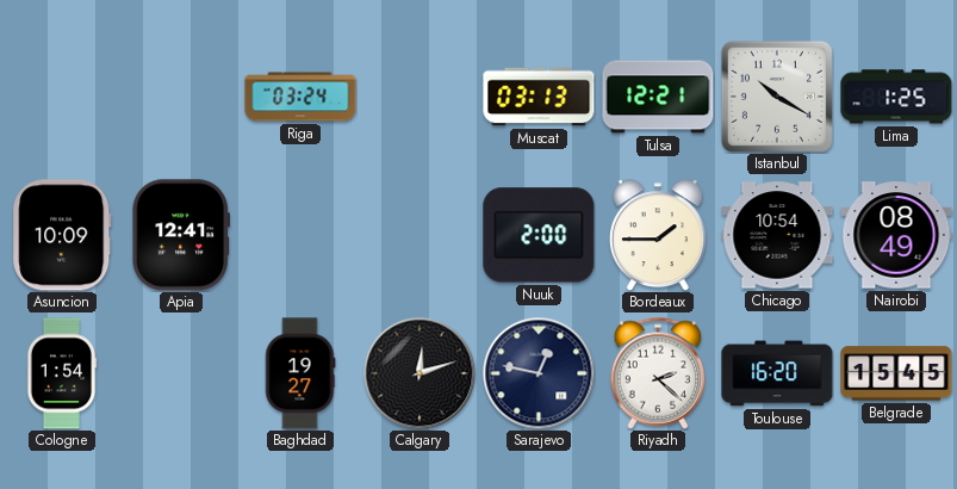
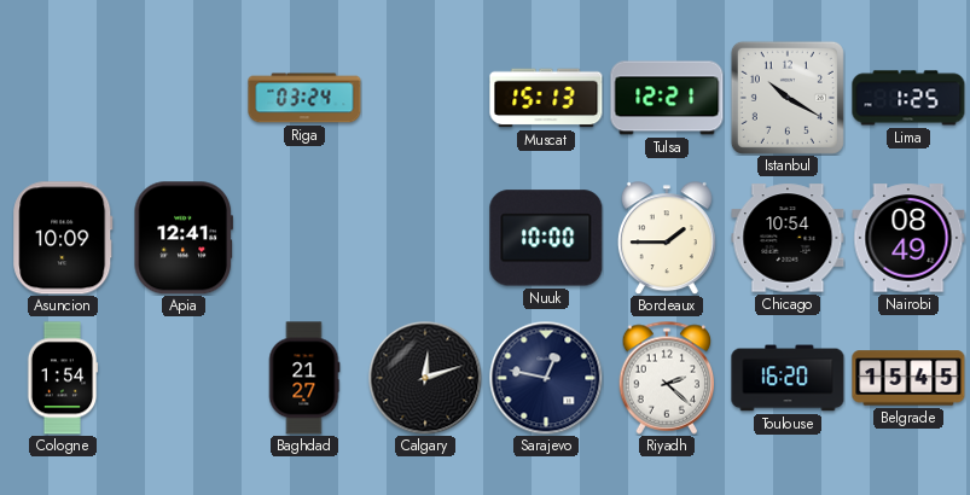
Muscat: 03:13 -> 15:13
Nuuk: 2:00 -> 10:00
Baghdad: 19:27 -> 21:27
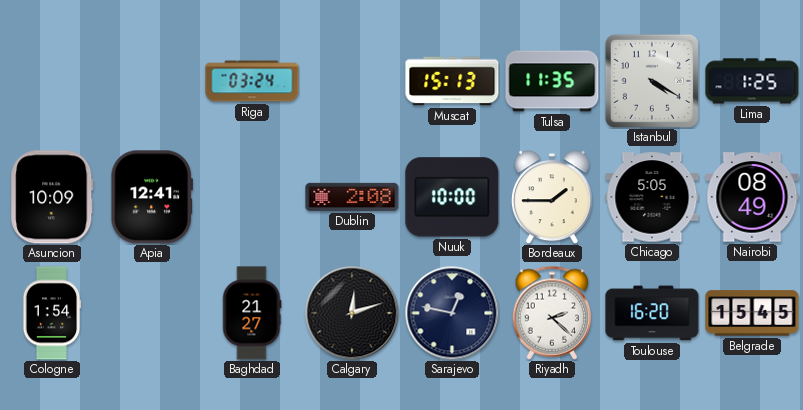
Tulsa: 12:21 -> 11:35
Istanbul: 10:20 -> 4:20
Dublin: none -> 2:08
Chicago: 10:54 -> 5:05
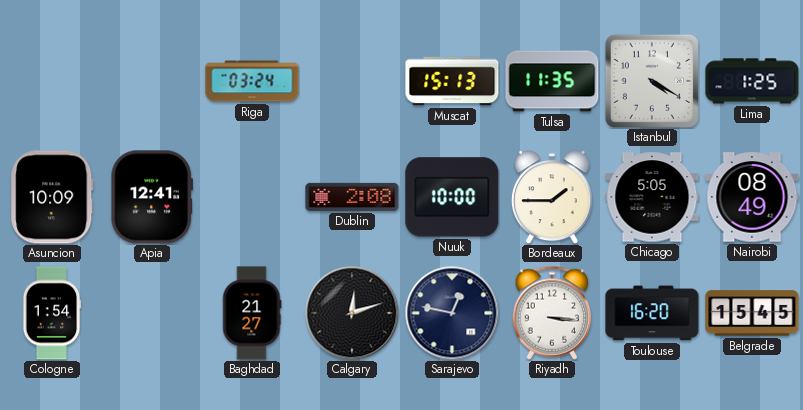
Riyadh: 2:22 -> 3:16
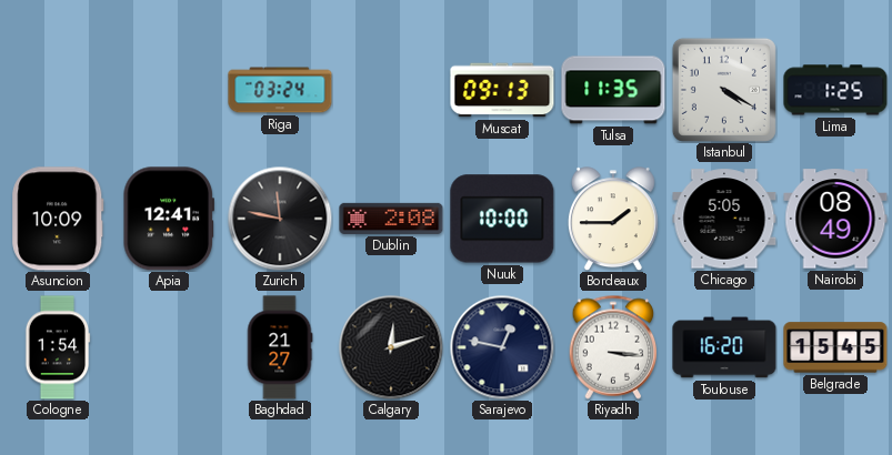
Muscat: 15:13 -> 09:13
Zurich: none -> 11:47
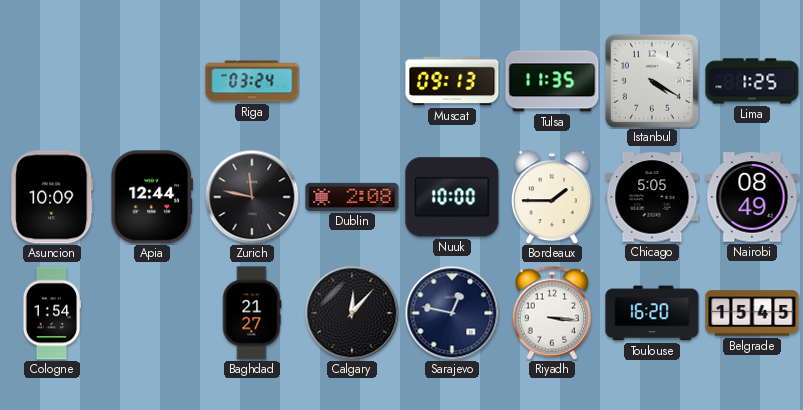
Apia: 12:41 -> 12:44
Calgary: 12:12 -> 12:07
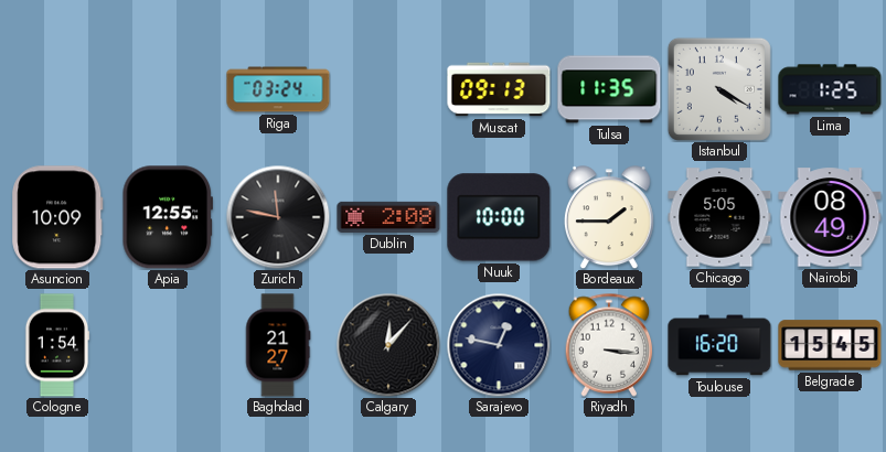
Apia: 12:44 -> 12:55
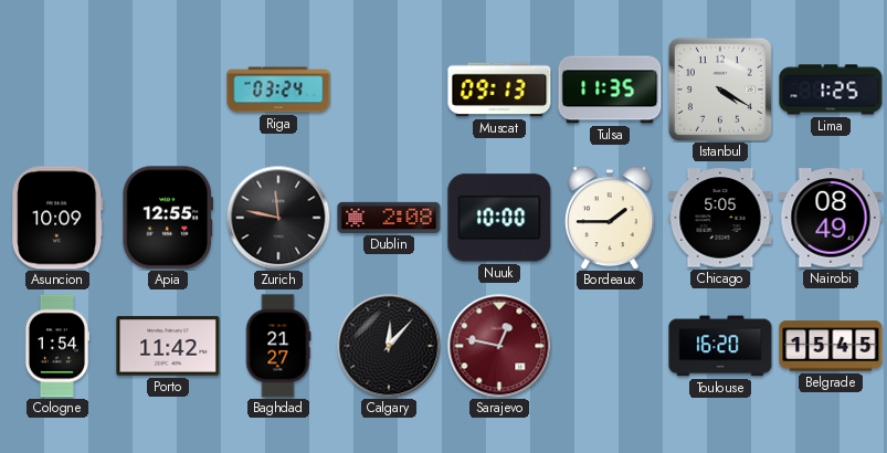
Porto: none -> 11:42
Sarajevo dial: navy -> burgundy
Riyadh: 3:16 -> none
